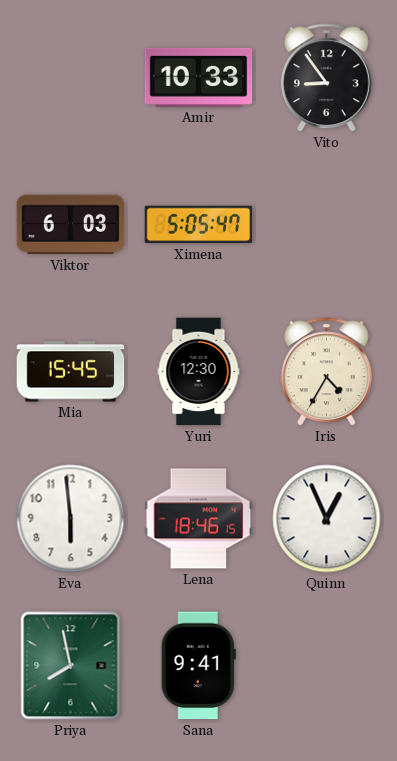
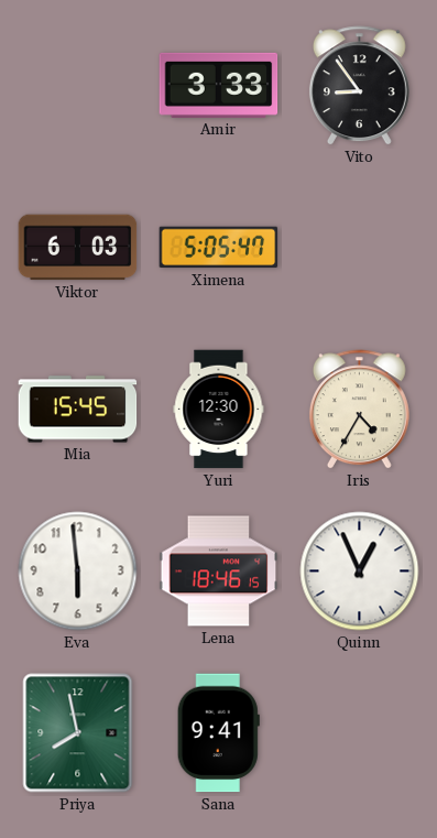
Amir: 10:33 -> 3:33
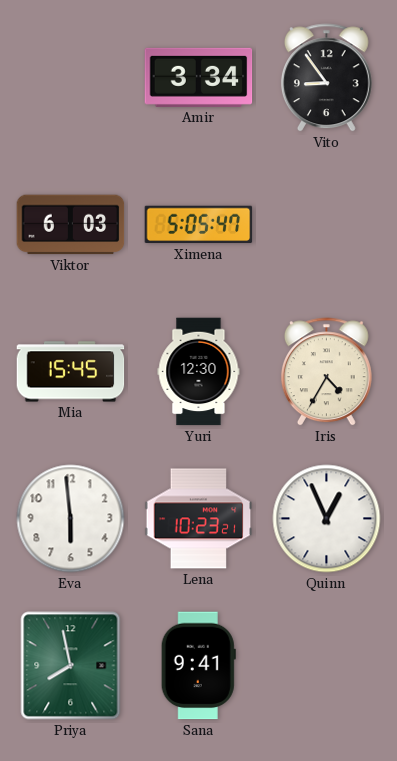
Amir: 3:33 -> 3:34
Lena: 18:46 -> 10:23
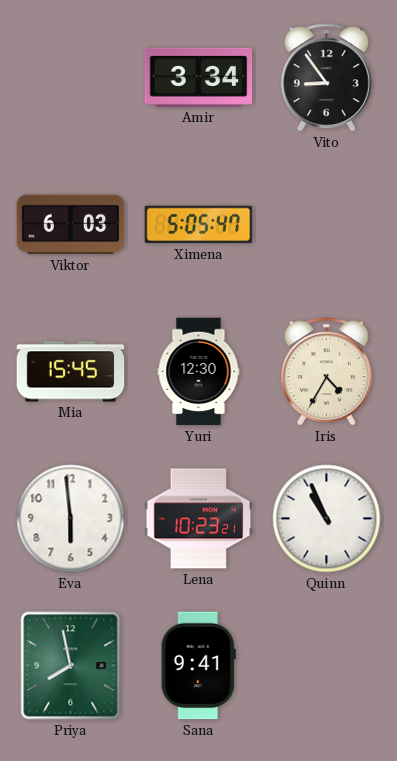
Quinn: 12:56 -> 10:56
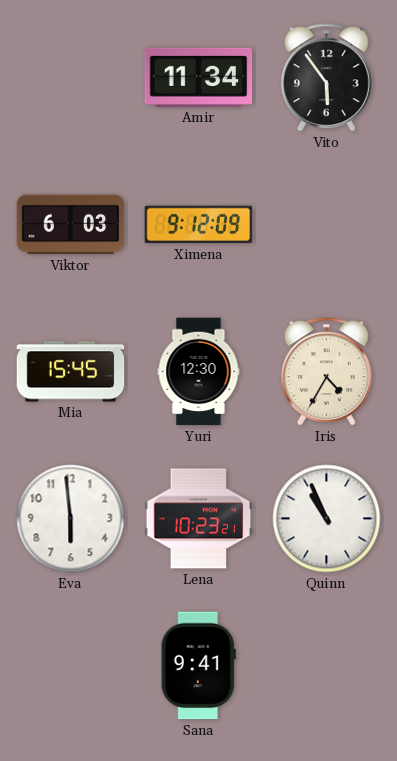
Amir: 3:34 -> 11:34
Vito: 8:54 -> 5:54
Ximena: 5:05 -> 9:12
Priya: 7:58 -> none
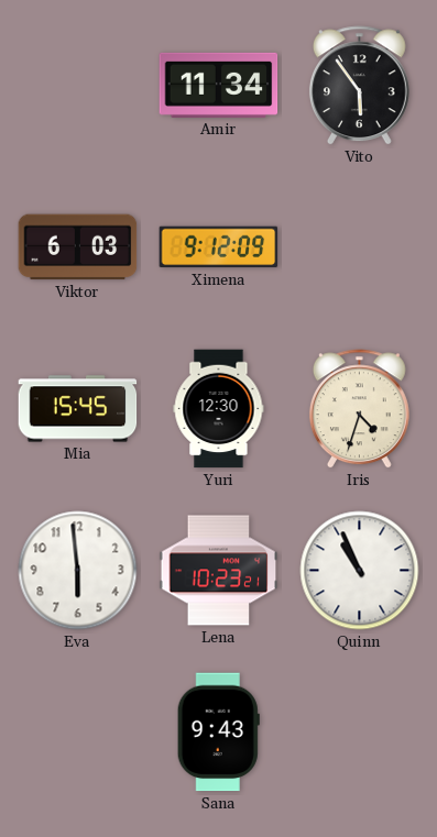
Iris: 4:35 -> 4:33
Sana: 9:41 -> 9:43
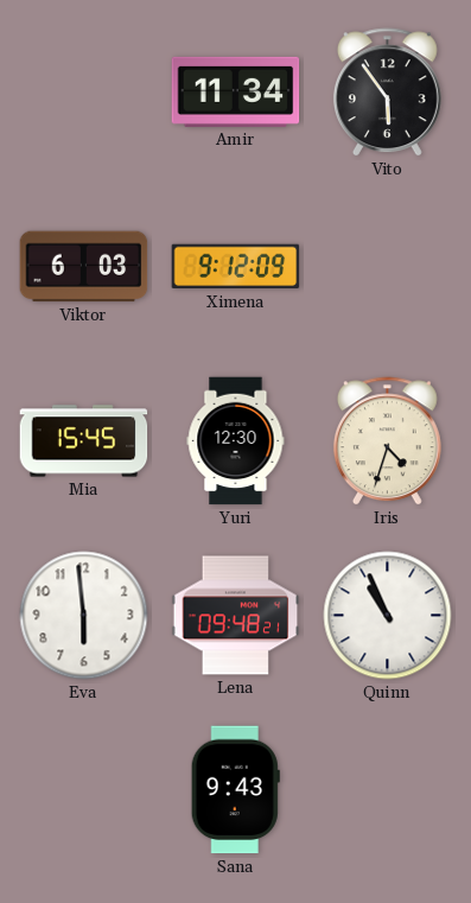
Lena: 10:23 -> 09:48
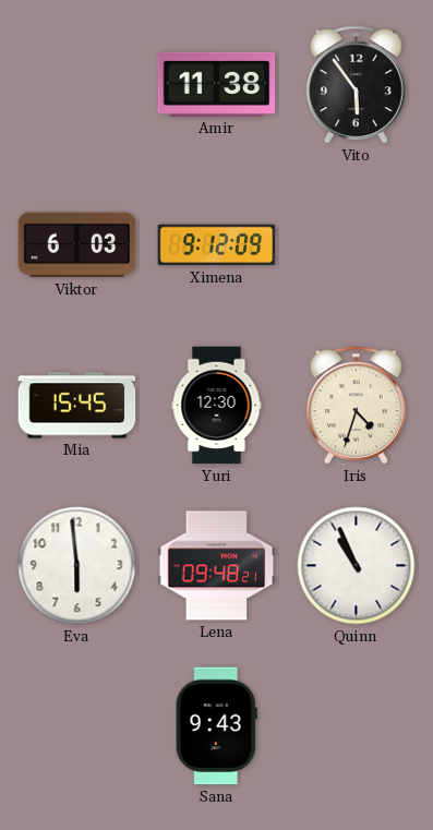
Amir: 11:34 -> 11:38
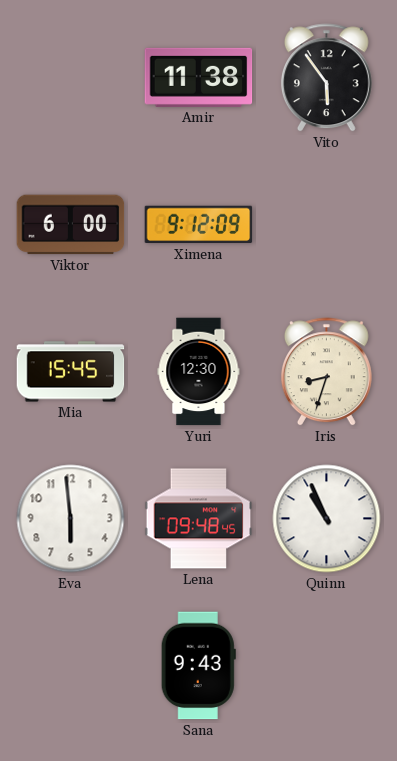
Viktor: 6:03 -> 6:00
Iris: 4:33 -> 8:33
Lena: 09:48:21 -> 09:48:45
